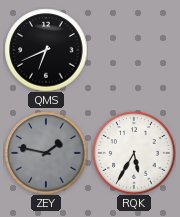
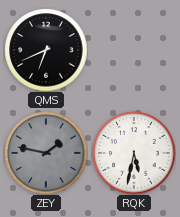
RQK: 5:35 -> 5:32
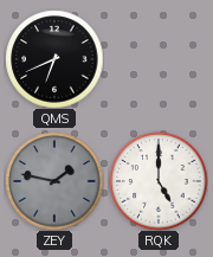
RQK: 5:32 -> 5:00
